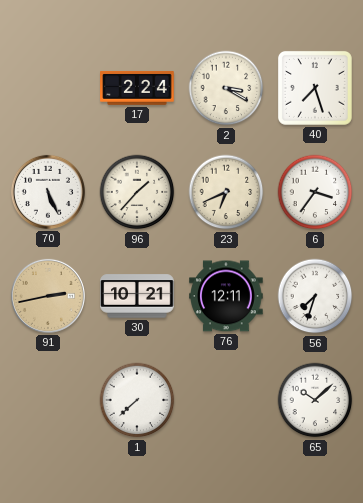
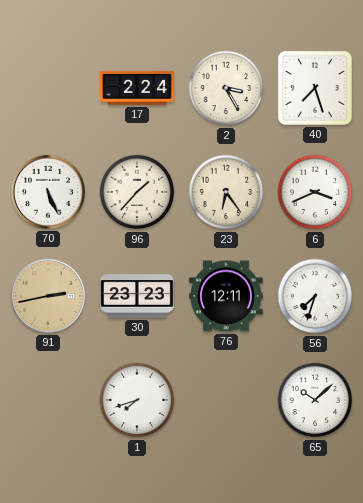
2: 3:20 -> 3:25
23: 6:41 -> 6:24
6: 3:36 -> 3:41
30: 10:21 -> 23:23
1: 7:38 -> 7:42
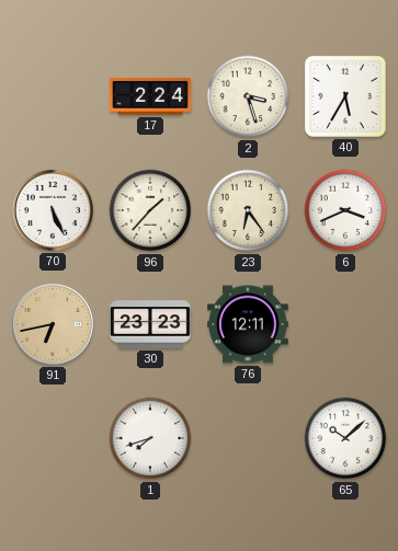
2: 3:25 -> 3:27
40: 7:27 -> 5:35
91: 2:43 -> 6:43
56: 7:33 -> none
